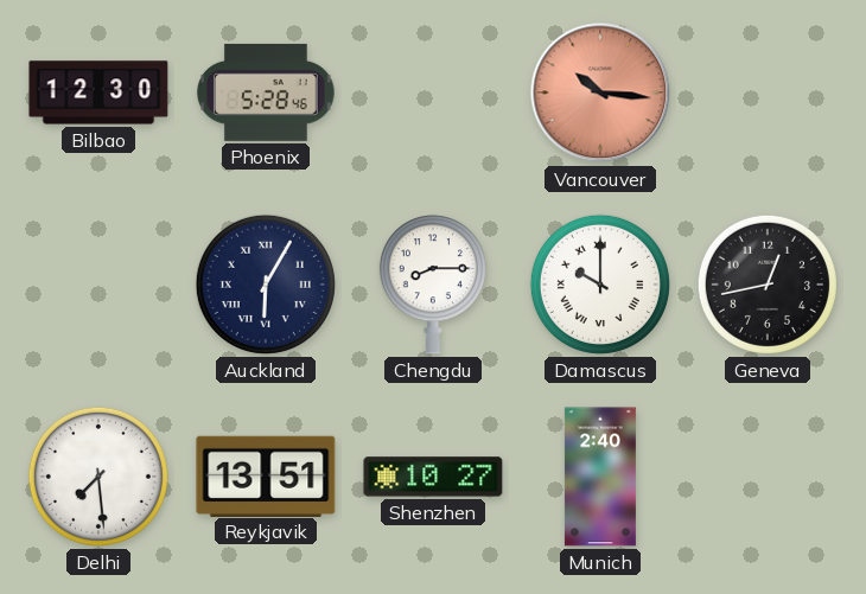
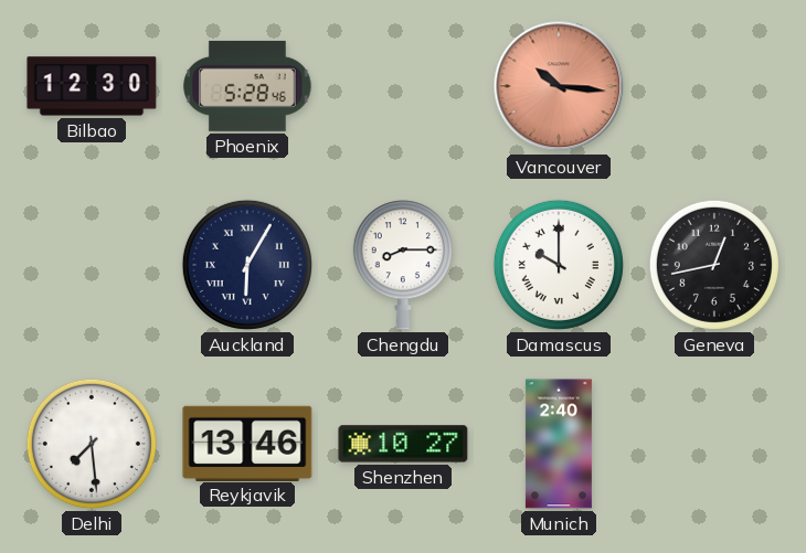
Reykjavik: 13:51 -> 13:46
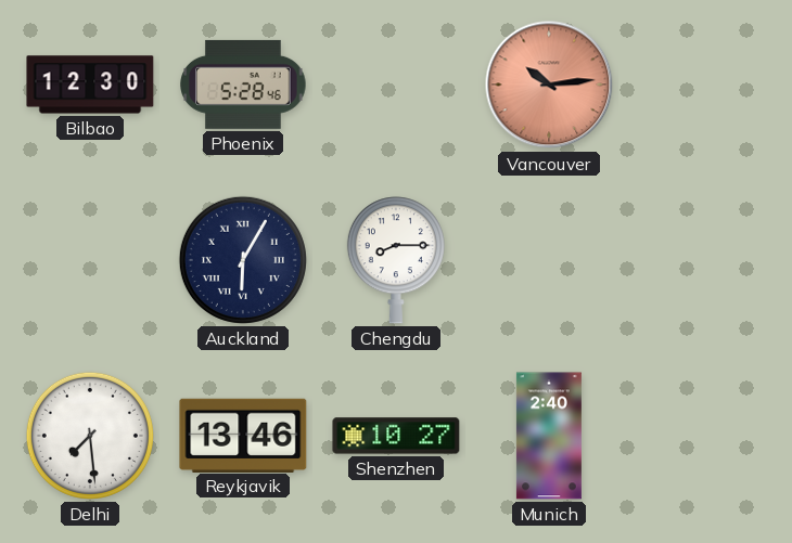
Vancouver: 10:16 -> 10:14
Damascus: 10:00 -> none
Geneva: 12:43 -> none
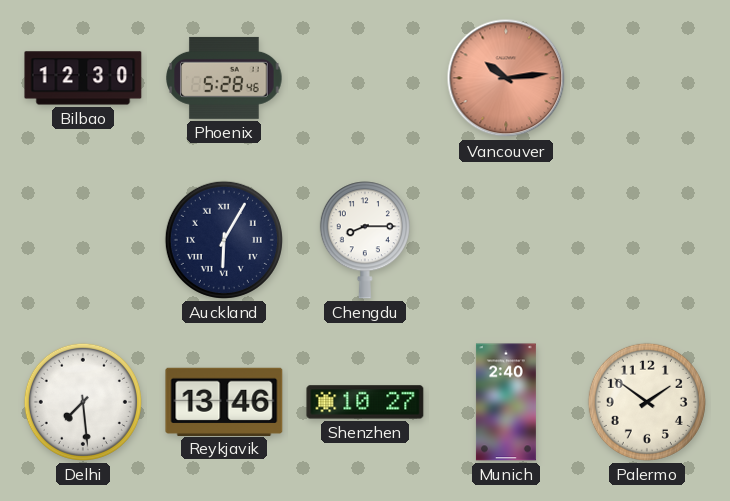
Palermo: none -> 1:51
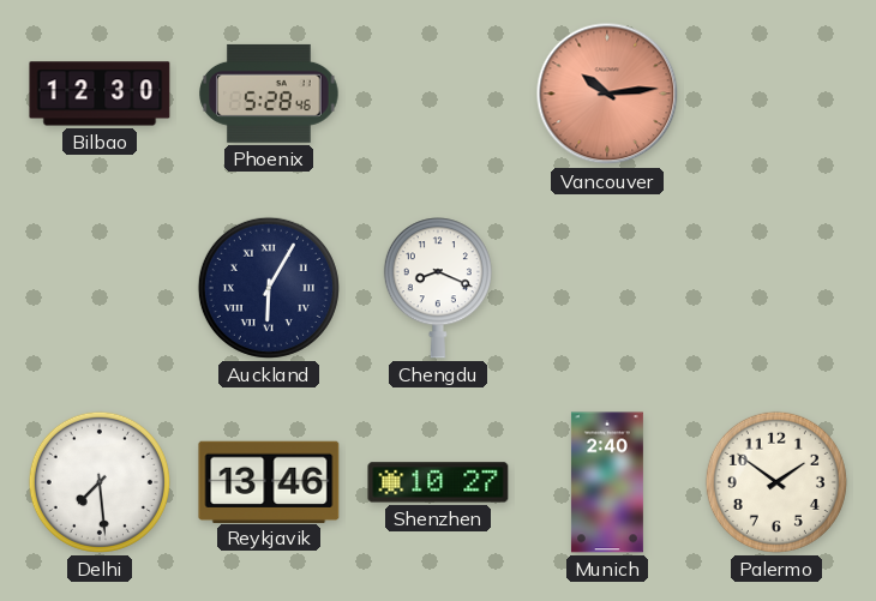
Chengdu: 8:15 -> 8:19
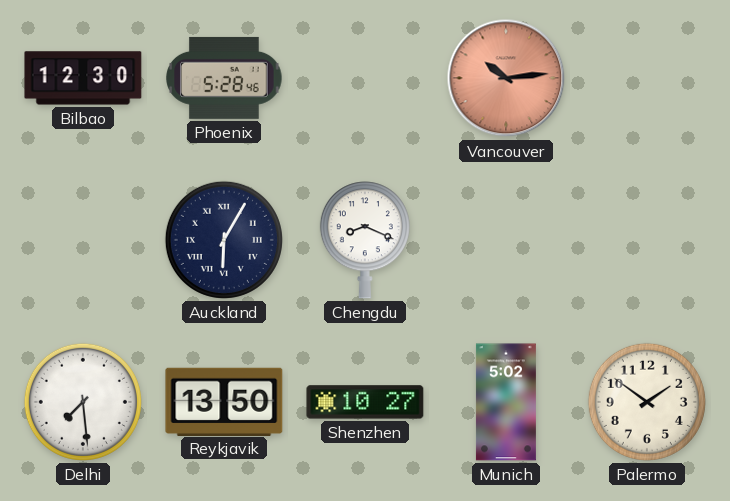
Reykjavik: 13:46 -> 13:50
Munich: 2:40 -> 5:02
